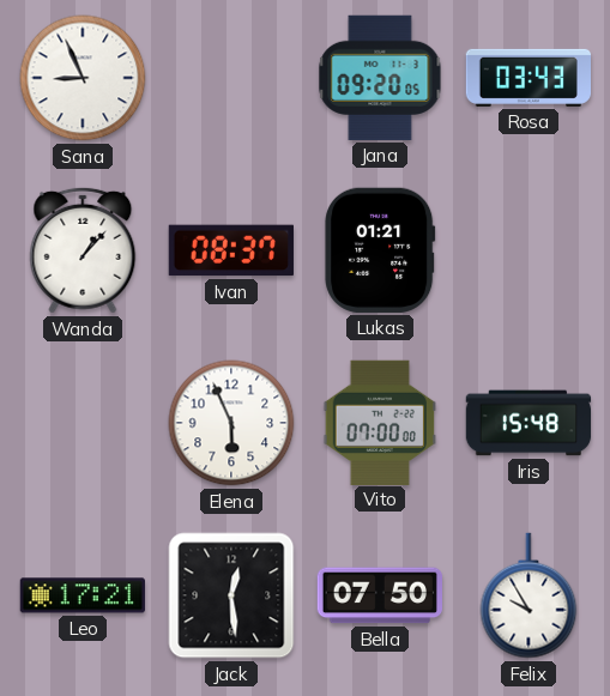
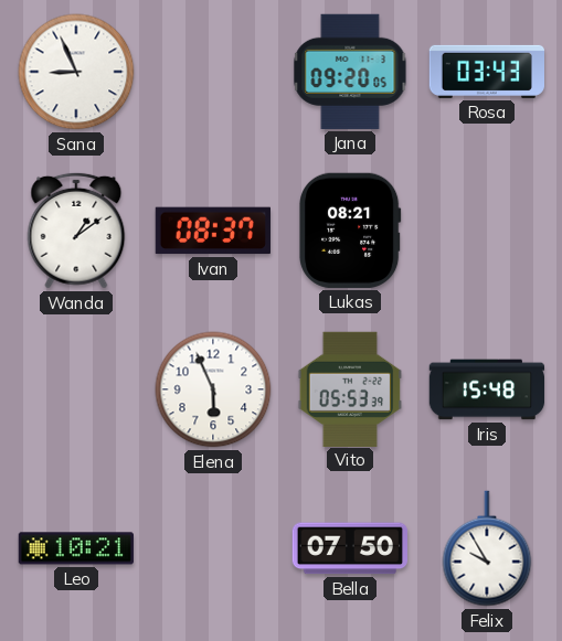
Wanda: 1:07 -> 1:09
Lukas: 01:21 -> 08:21
Vito: 07:00 -> 05:53
Leo: 17:21 -> 10:21
Jack: 12:29 -> none
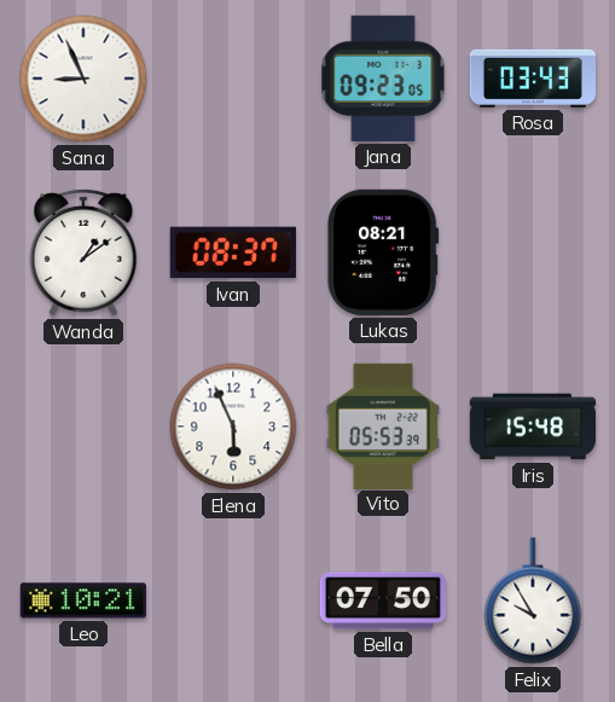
Jana: 09:20 -> 09:23
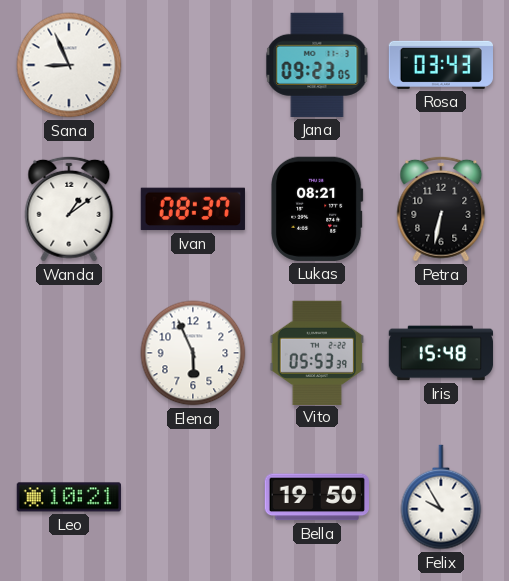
Petra: none -> 6:32
Bella: 07:50 -> 19:50
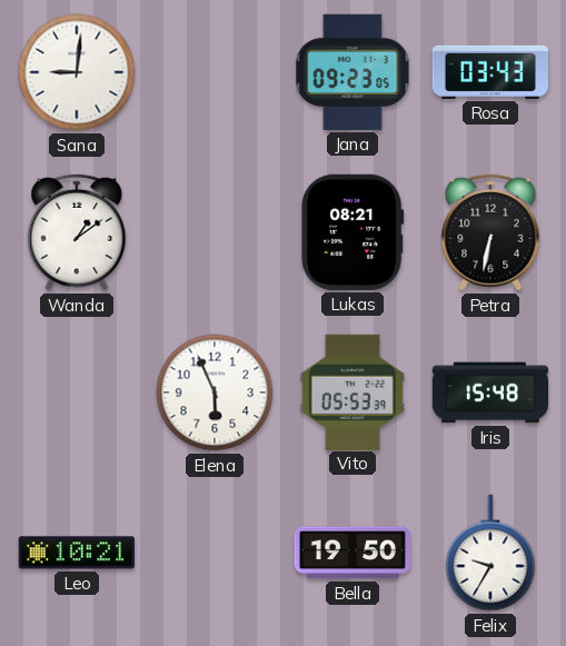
Sana: 8:56 -> 9:01
Ivan: 08:37 -> none
Felix: 9:55 -> 9:35
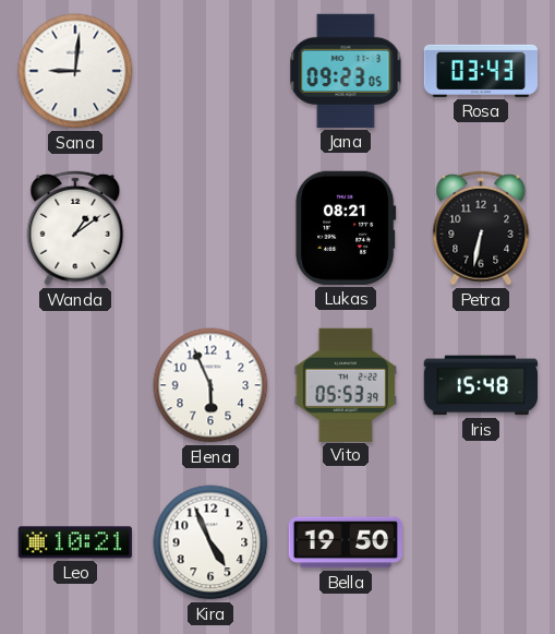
Kira: none -> 4:56
Felix: 9:35 -> none
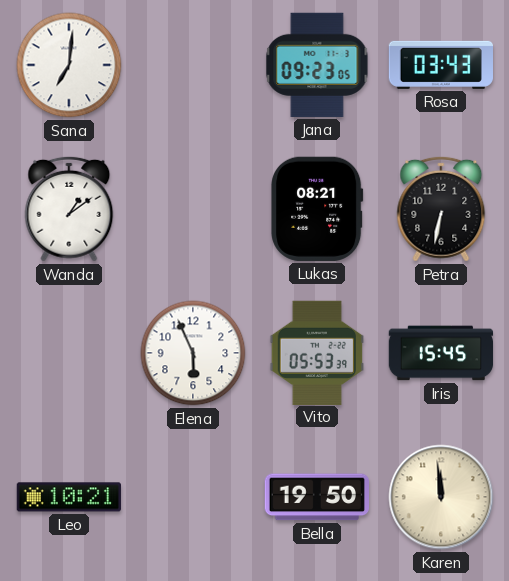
Sana: 9:01 -> 7:01
Iris: 15:48 -> 15:45
Kira: 4:56 -> none
Karen: none -> 11:59
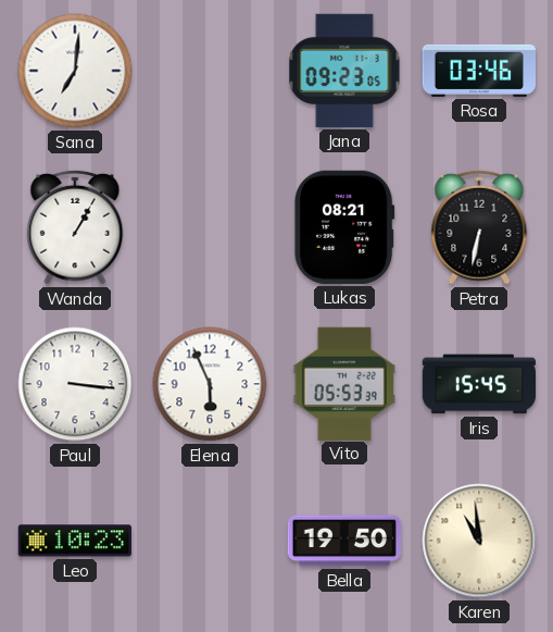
Rosa: 03:43 -> 03:46
Wanda: 1:09 -> 1:05
Paul: none -> 3:16
Leo: 10:21 -> 10:23
Karen: 11:59 -> 10:59
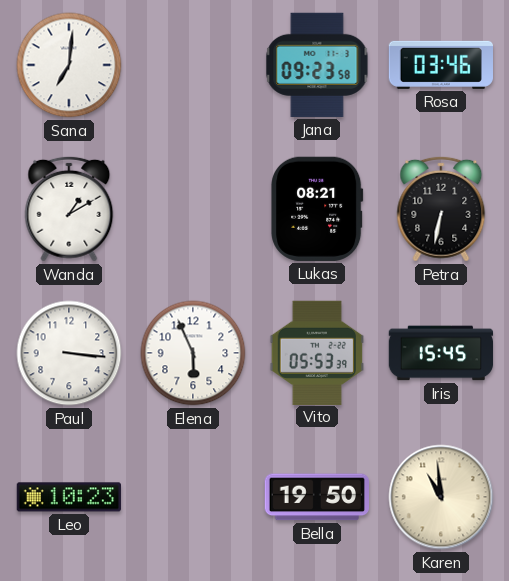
Jana: 09:23:05 -> 09:23:58
Wanda: 1:05 -> 1:10
